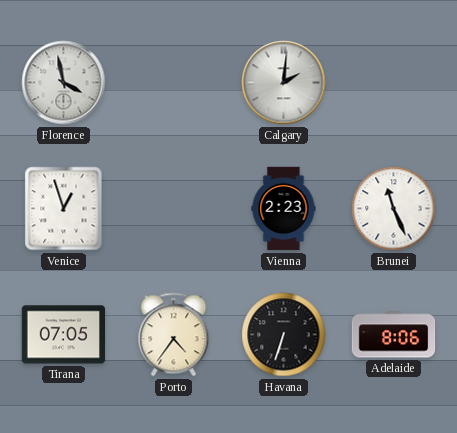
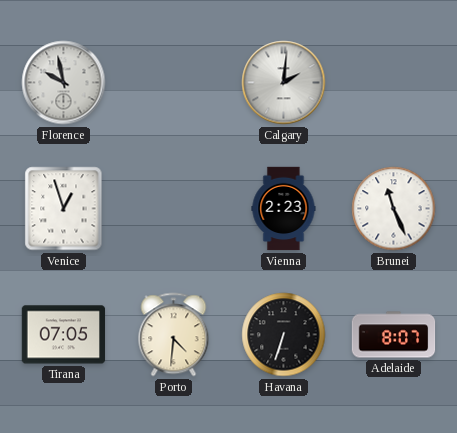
Florence: 3:58 -> 9:58
Porto: 4:36 -> 4:31
Adelaide: 8:06 -> 8:07
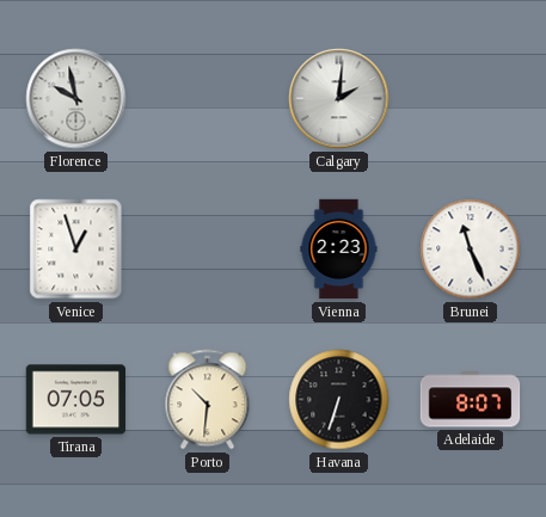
Porto: 4:31 -> 10:31
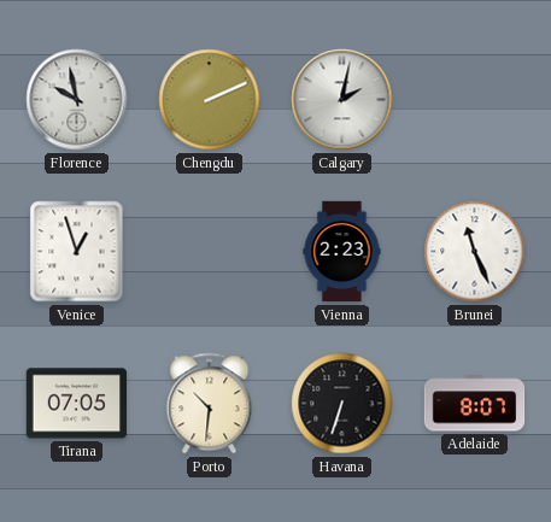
Chengdu: none -> 2:11
Calgary: 2:01 -> 2:02
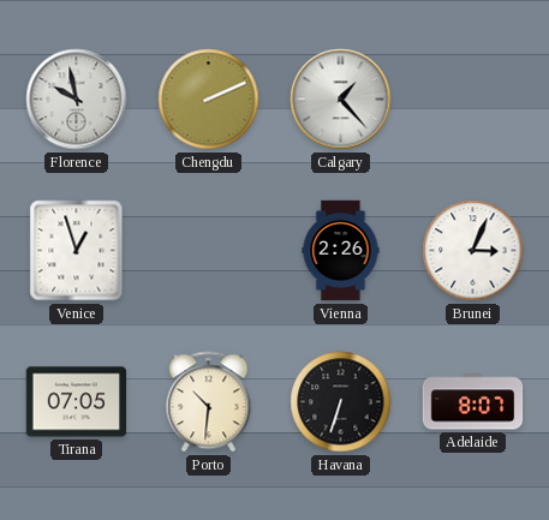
Calgary: 2:02 -> 1:23
Vienna: 2:23 -> 2:26
Brunei: 11:26 -> 3:04
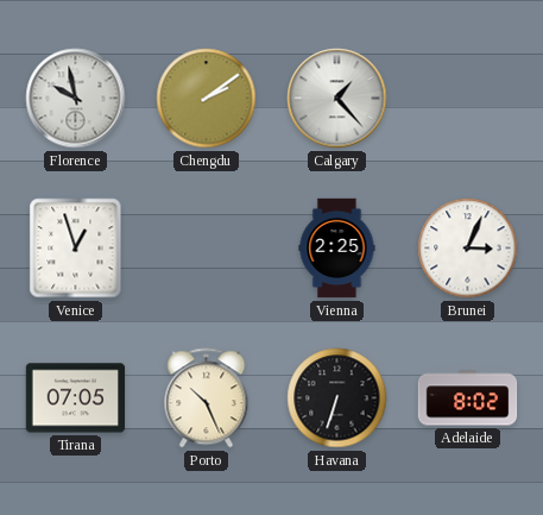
Chengdu: 2:11 -> 2:09
Vienna: 2:26 -> 2:25
Porto: 10:31 -> 10:26
Adelaide: 8:07 -> 8:02
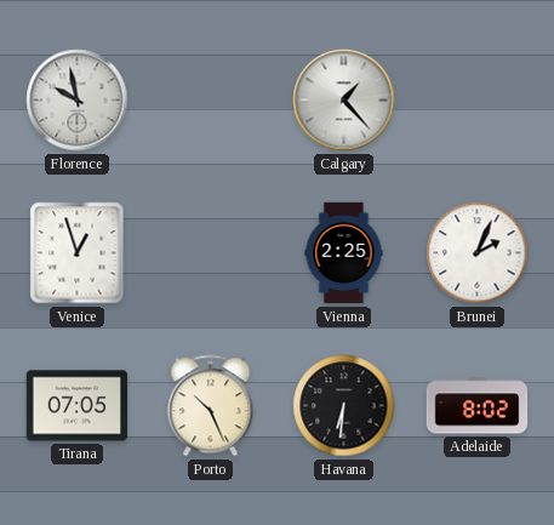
Chengdu: 2:09 -> none
Brunei: 3:04 -> 2:04
Havana: 6:33 -> 6:31
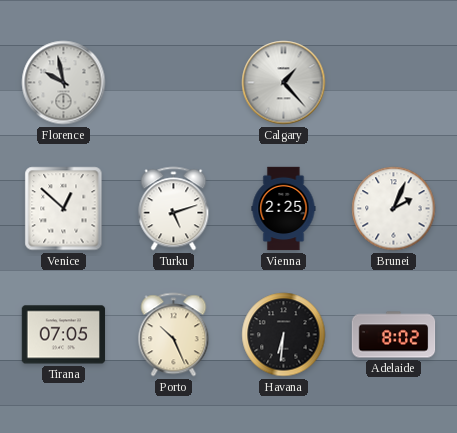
Venice: 12:57 -> 12:52
Turku: none -> 5:12
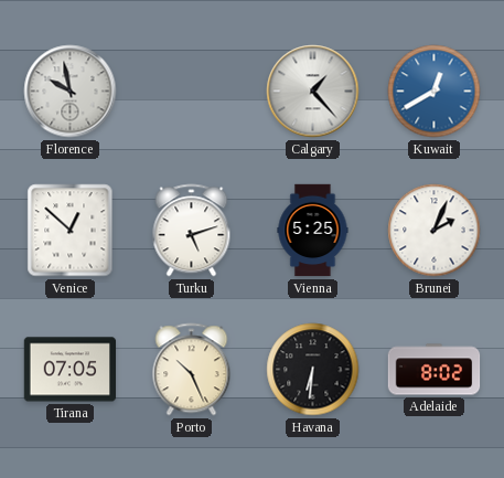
Kuwait: none -> 12:40
Vienna: 2:25 -> 5:25
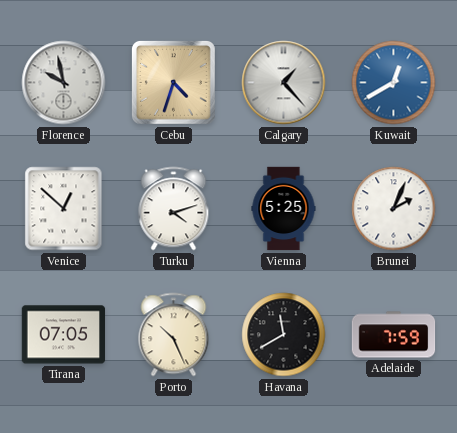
Cebu: none -> 4:33
Turku: 5:12 -> 4:12
Havana: 6:31 -> 11:40
Adelaide: 8:02 -> 7:59
